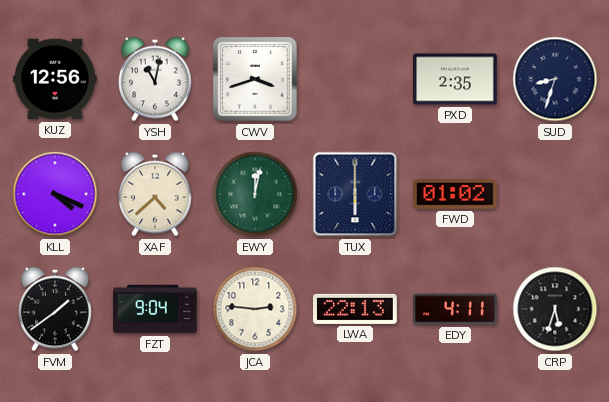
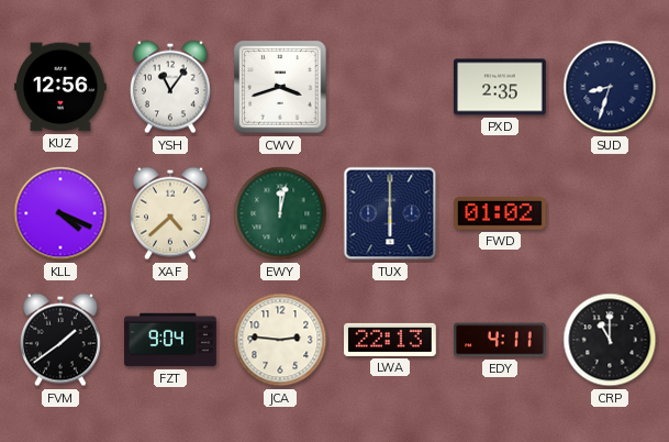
YSH: 11:02 -> 11:06
CRP: 5:33 -> 11:00
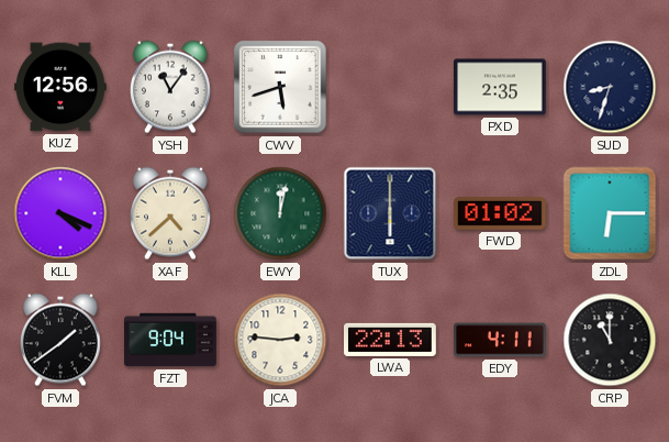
CWV: 3:42 -> 5:42
ZDL: none -> 6:15
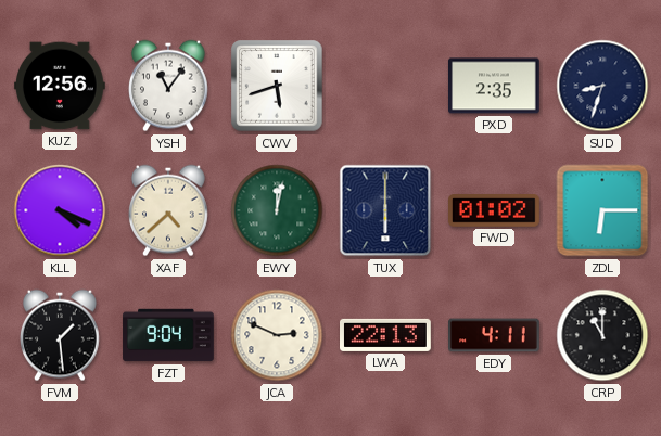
FVM: 1:39 -> 1:29
JCA: 2:46 -> 2:49
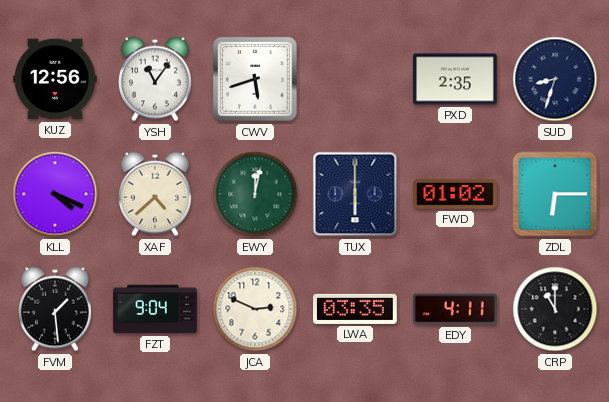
LWA: 22:13 -> 03:35
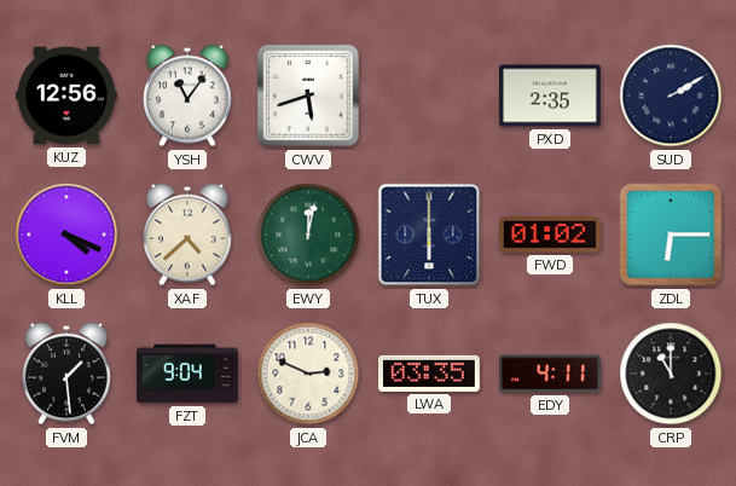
SUD: 8:33 -> 2:10
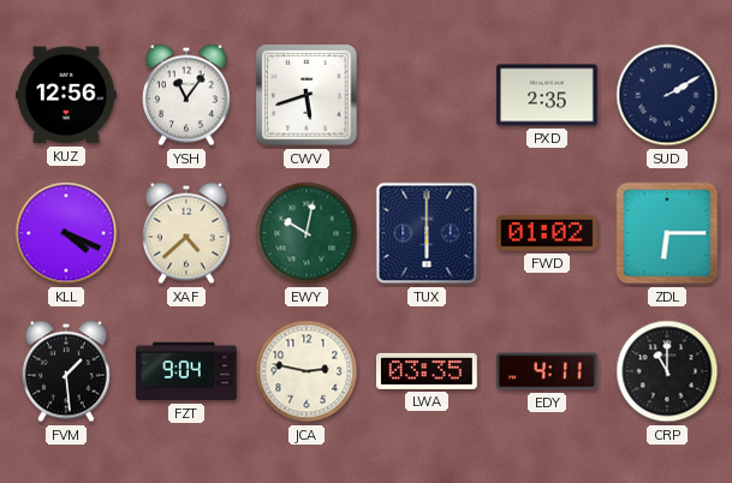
EWY: 12:02 -> 10:02
JCA: 2:49 -> 2:47
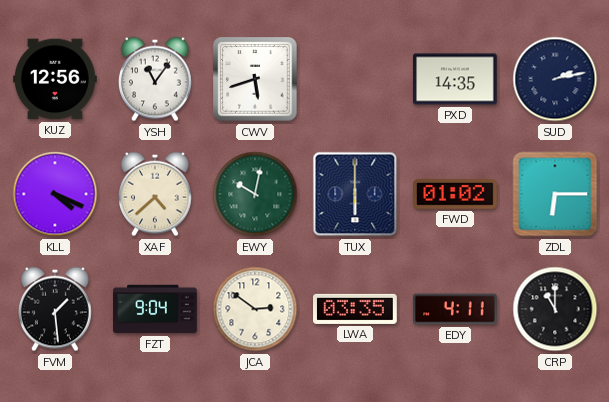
PXD: 2:35 -> 14:35
SUD: 2:10 -> 2:13
JCA: 2:47 -> 2:51
